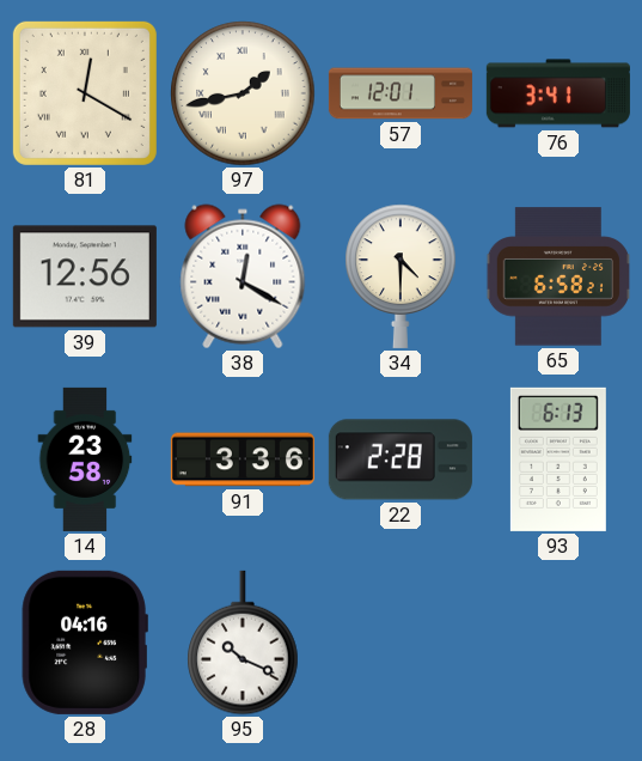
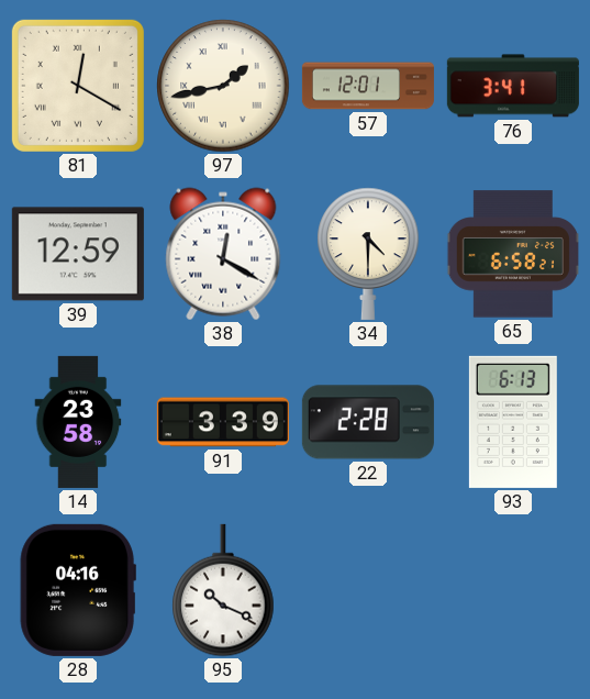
39: 12:56 -> 12:59
91: 3:36 -> 3:39
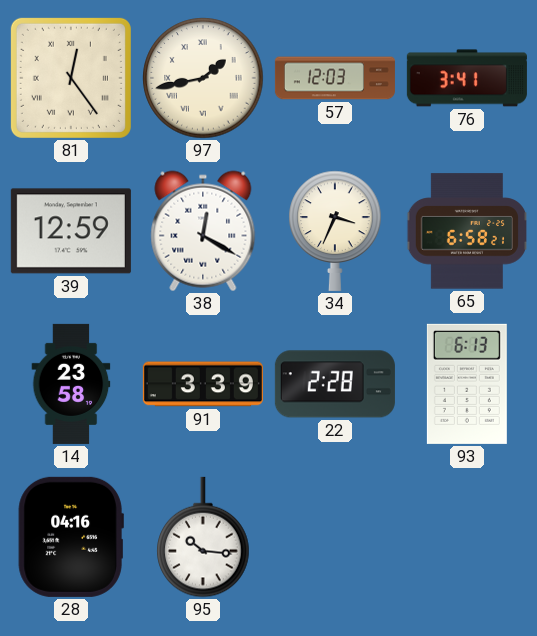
81: 12:20 -> 12:24
57: 12:01 -> 12:03
34: 4:30 -> 3:34
95: 10:19 -> 10:16
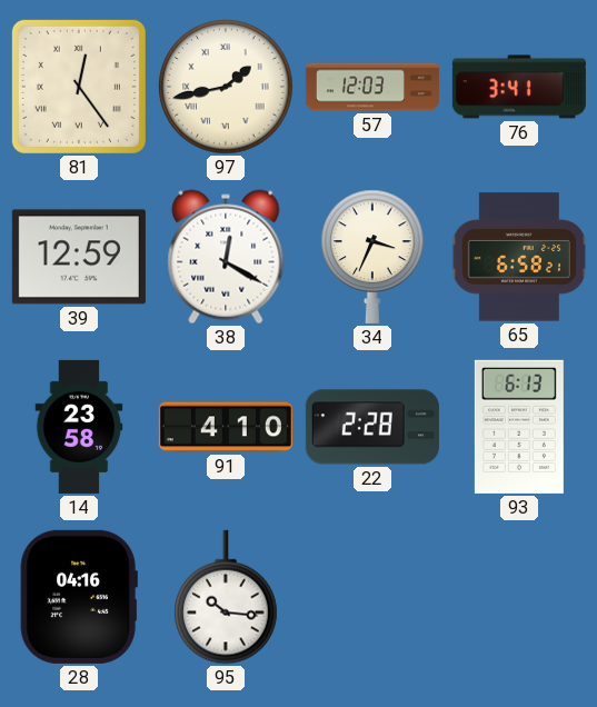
91: 3:39 -> 4:10
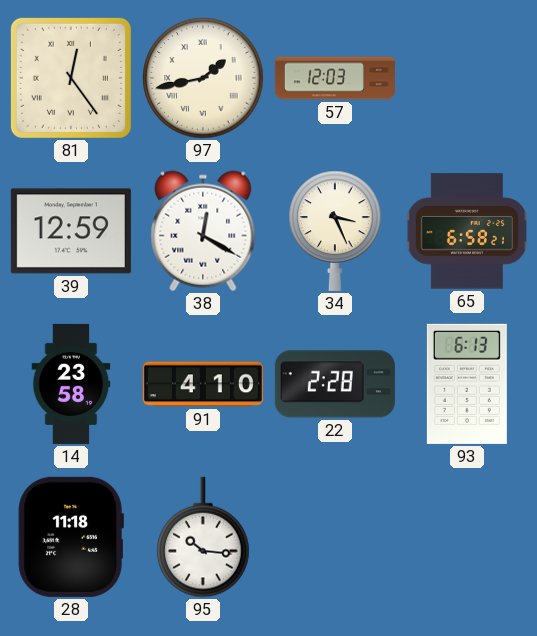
76: 3:41 -> none
34: 3:34 -> 3:26
28: 04:16 -> 11:18
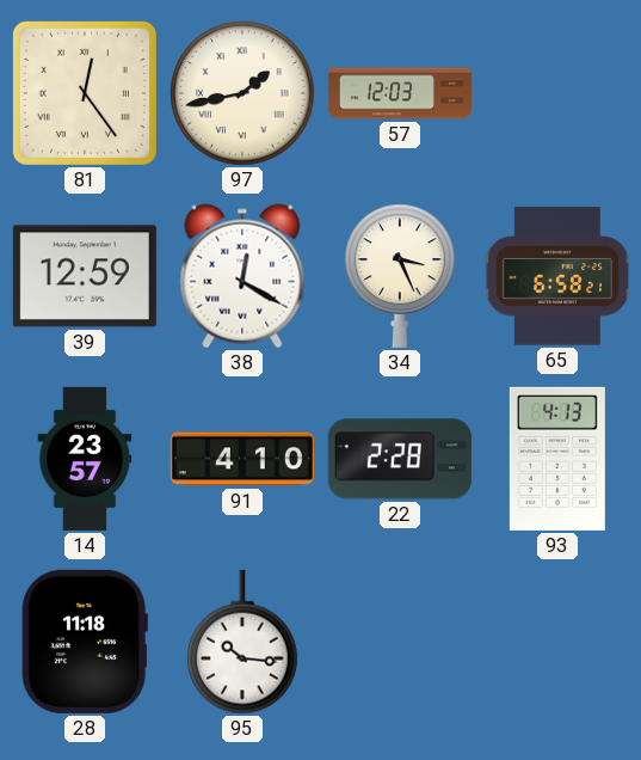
14: 23:58 -> 23:57
93: 6:13 -> 4:13
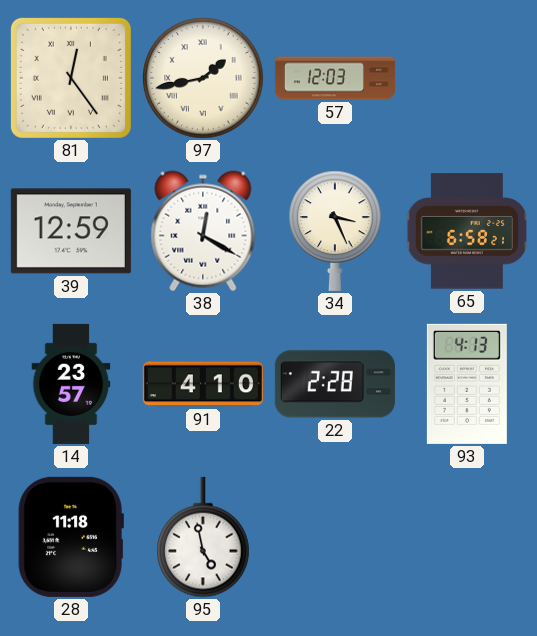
95: 10:16 -> 4:58
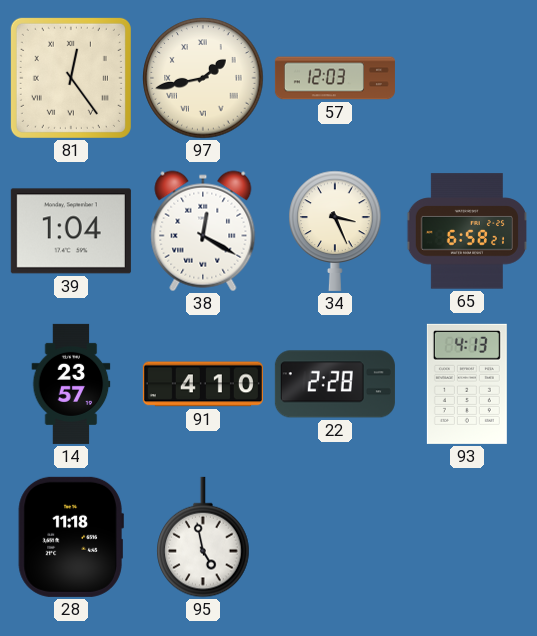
39: 12:59 -> 1:04
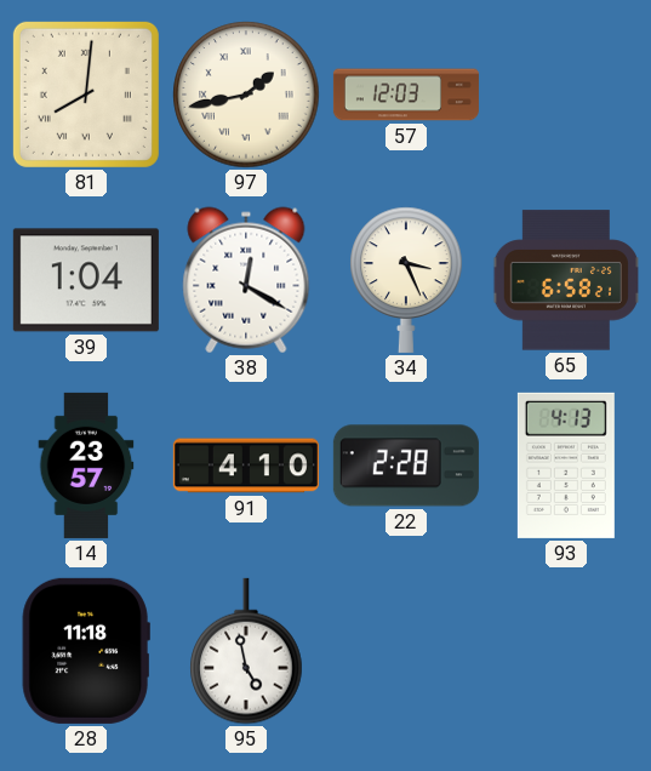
81: 12:24 -> 8:01
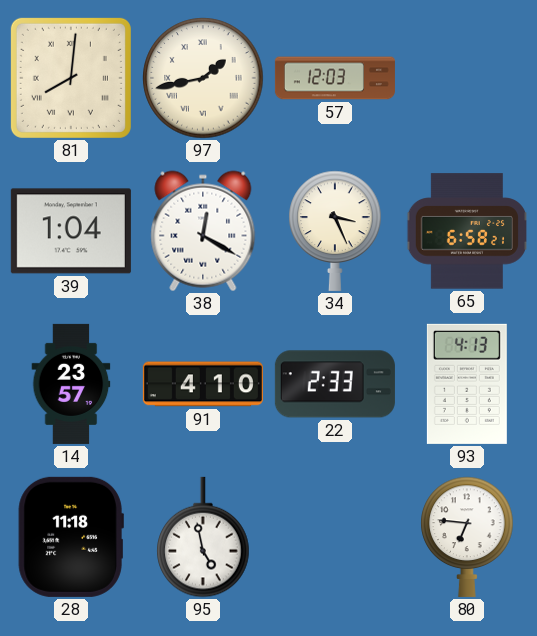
22: 2:28 -> 2:33
80: none -> 6:46
